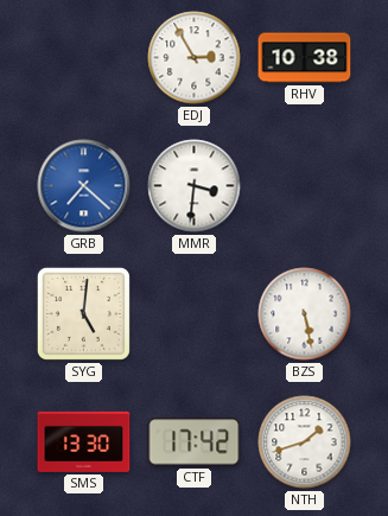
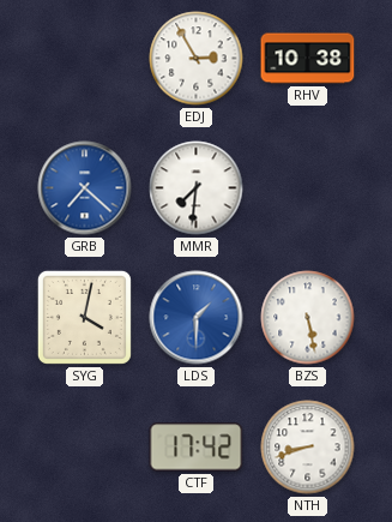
MMR: 3:31 -> 7:31
SYG: 5:01 -> 4:02
LDS: none -> 1:30
SMS: 13:30 -> none
NTH: 1:42 -> 8:42
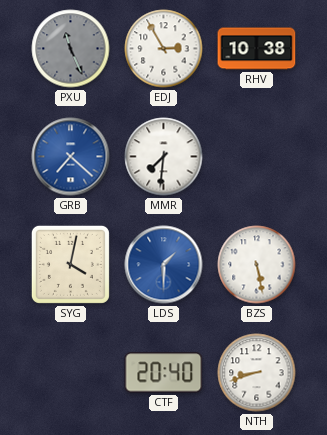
PXU: none -> 11:26
CTF: 17:42 -> 20:40
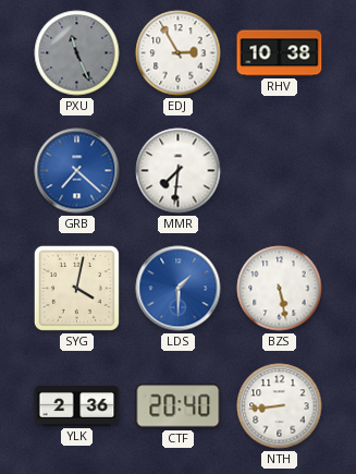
YLK: none -> 2:36
NTH: 8:42 -> 8:44
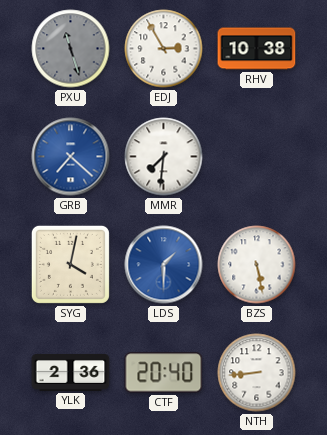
PXU: 11:26 -> 11:27
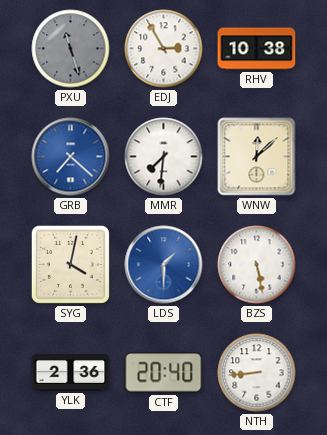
WNW: none -> 12:08
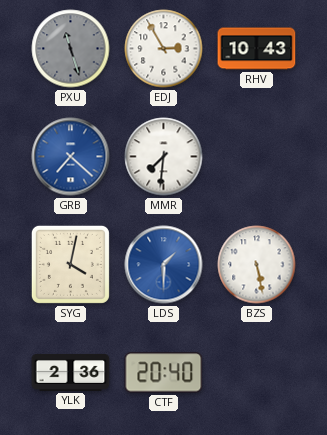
RHV: 10:38 -> 10:43
WNW: 12:08 -> none
NTH: 8:44 -> none
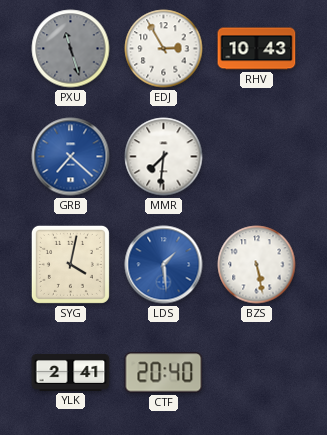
LDS: 1:30 -> 1:29
YLK: 2:36 -> 2:41
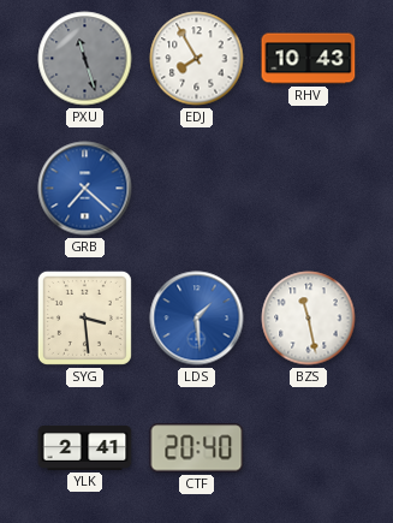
EDJ: 2:55 -> 7:55
MMR: 7:31 -> none
SYG: 4:02 -> 3:29
BZS: 5:28 -> 11:28
